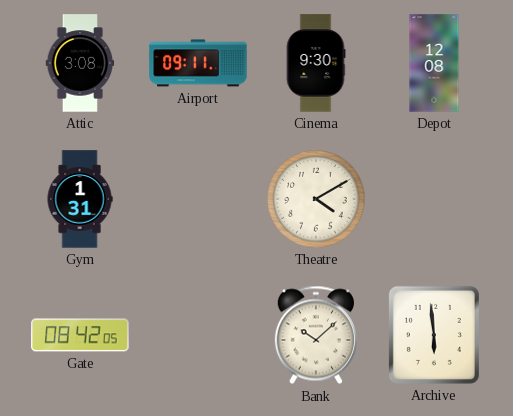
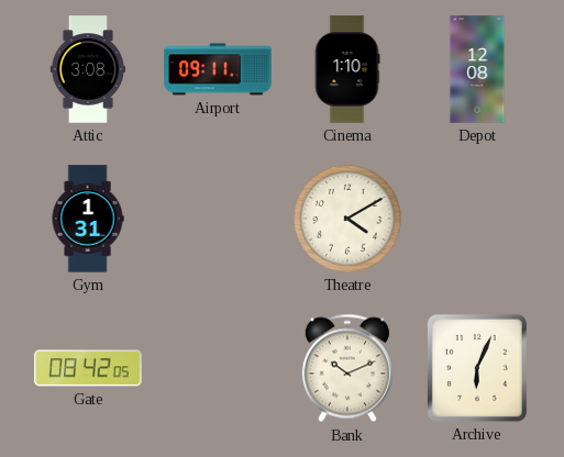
Cinema: 9:30 -> 1:10
Bank: 10:08 -> 10:11
Archive: 5:59 -> 6:04
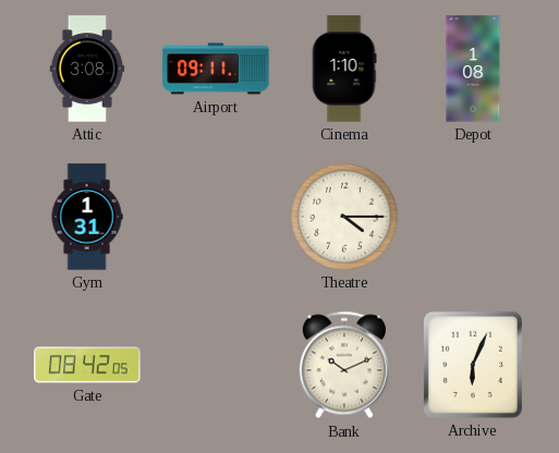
Depot: 12:08 -> 1:08
Theatre: 4:10 -> 4:15
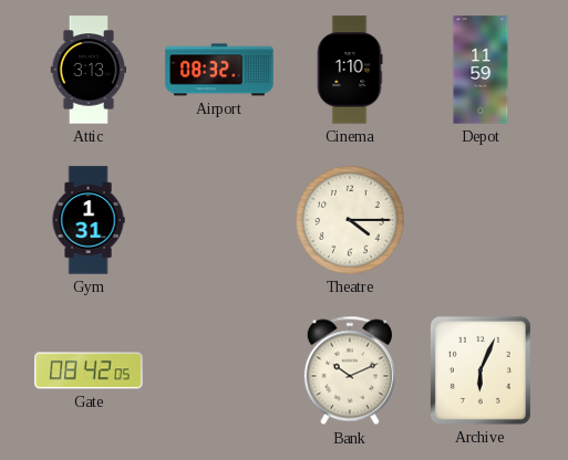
Attic: 3:08 -> 3:13
Airport: 09:11 -> 08:32
Depot: 1:08 -> 11:59
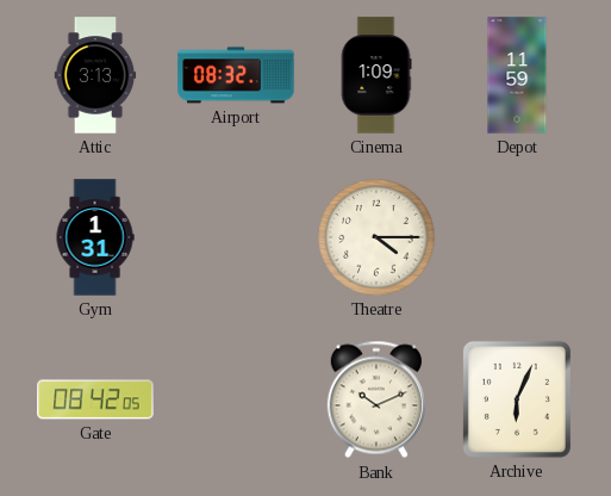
Cinema: 1:10 -> 1:09
